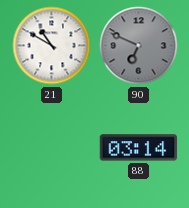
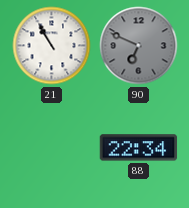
21: 10:50 -> 10:55
88: 03:14 -> 22:34
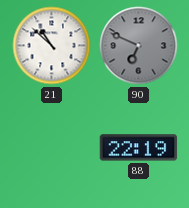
21: 10:55 -> 10:52
88: 22:34 -> 22:19
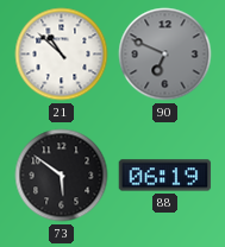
73: none -> 5:51
88: 22:19 -> 06:19
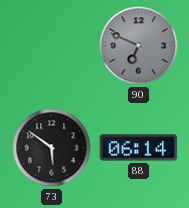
21: 10:52 -> none
88: 06:19 -> 06:14
